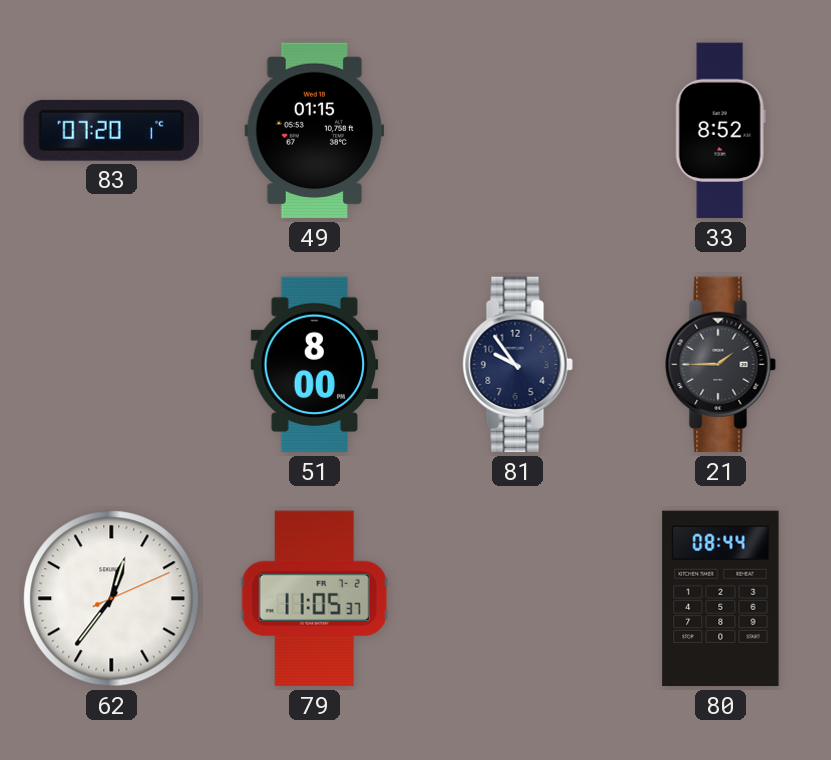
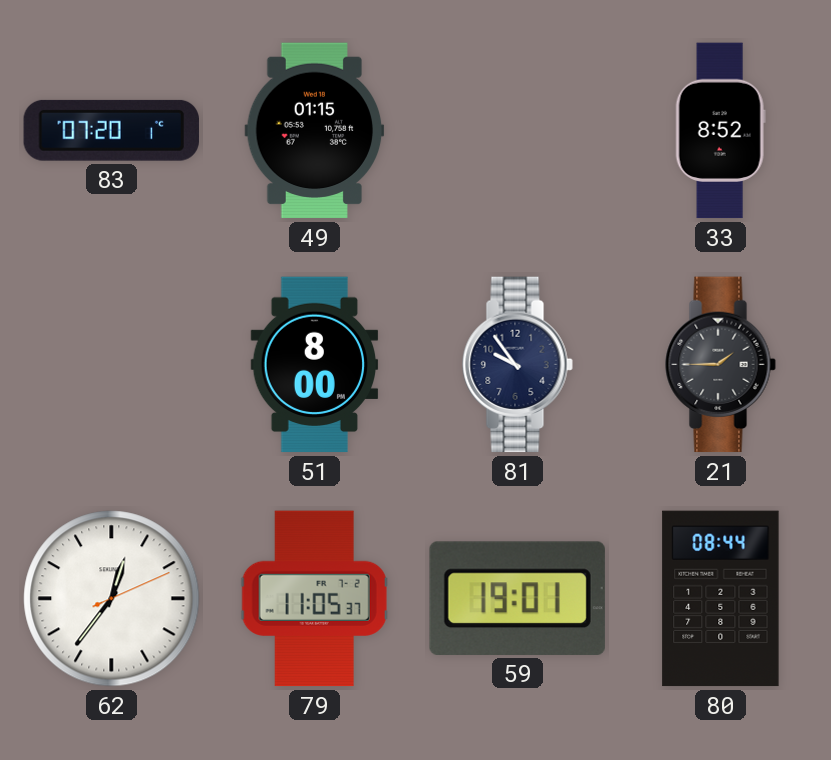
59: none -> 19:01
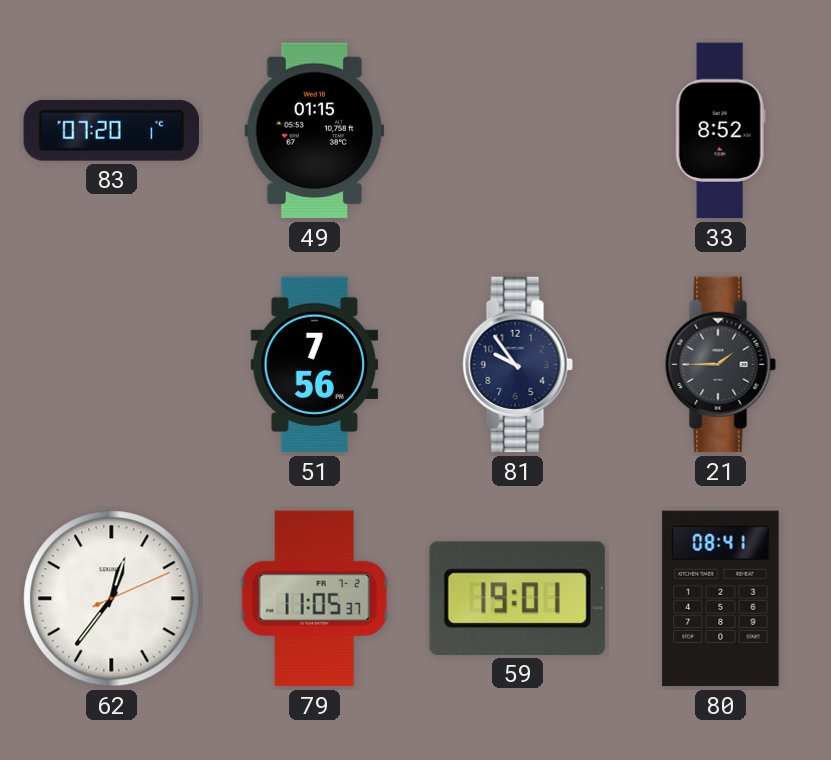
51: 8:00 -> 7:56
80: 08:44 -> 08:41
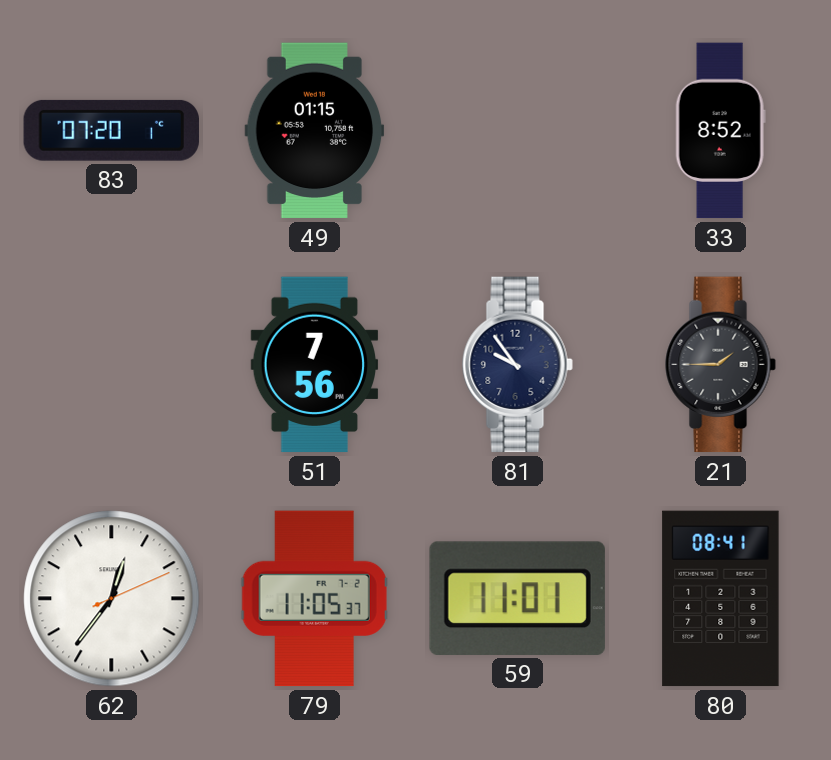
59: 19:01 -> 11:01
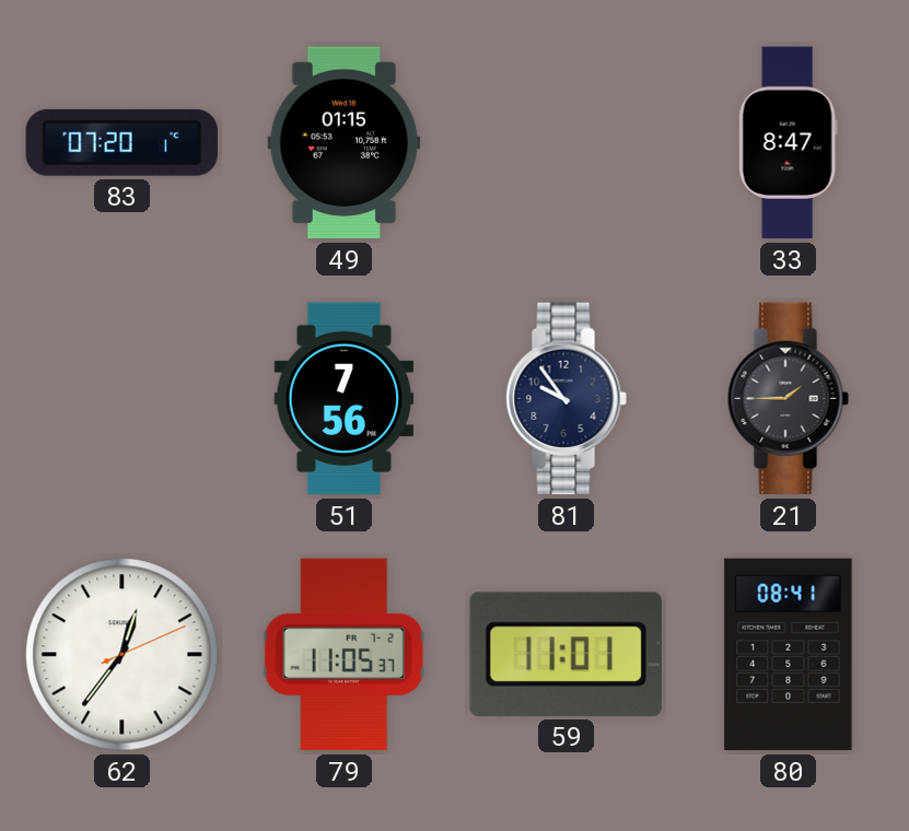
33: 8:52 -> 8:47
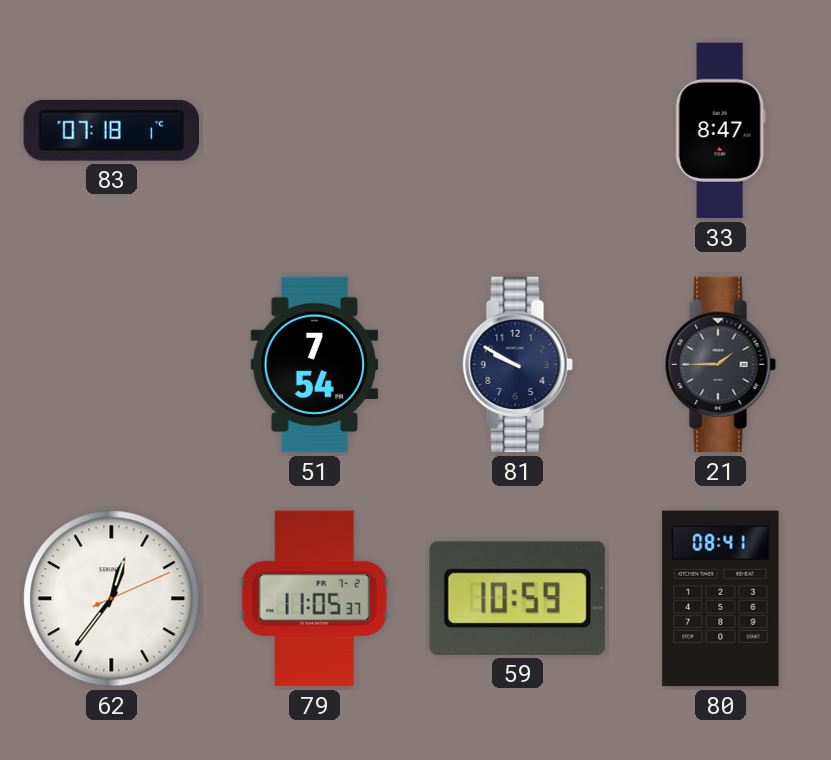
83: 07:20 -> 07:18
49: 01:15 -> none
51: 7:56 -> 7:54
81: 9:54 -> 9:50
59: 11:01 -> 10:59
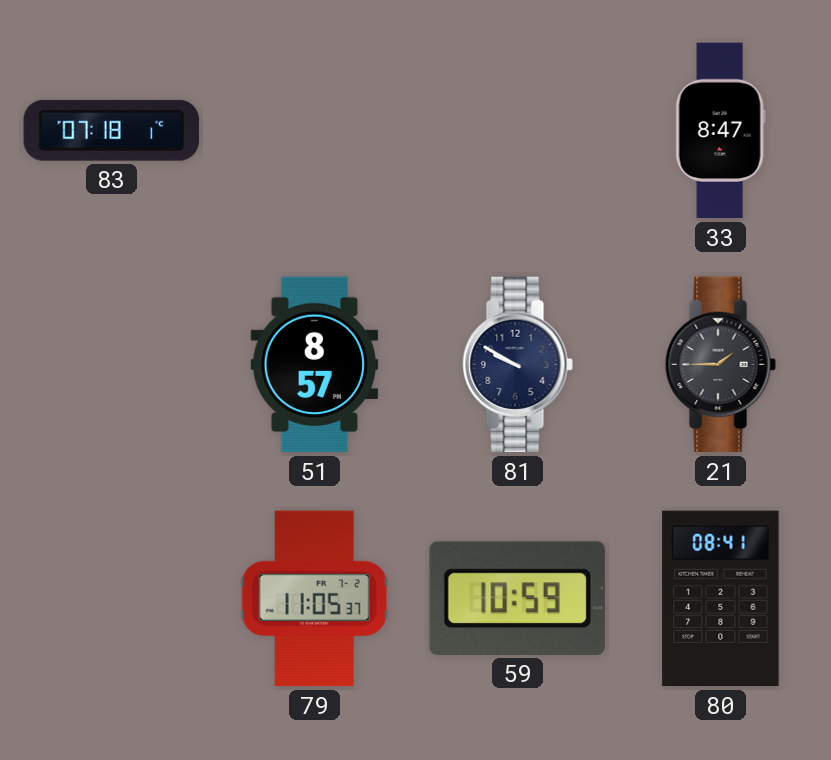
51: 7:54 -> 8:57
62: 12:36 -> none
